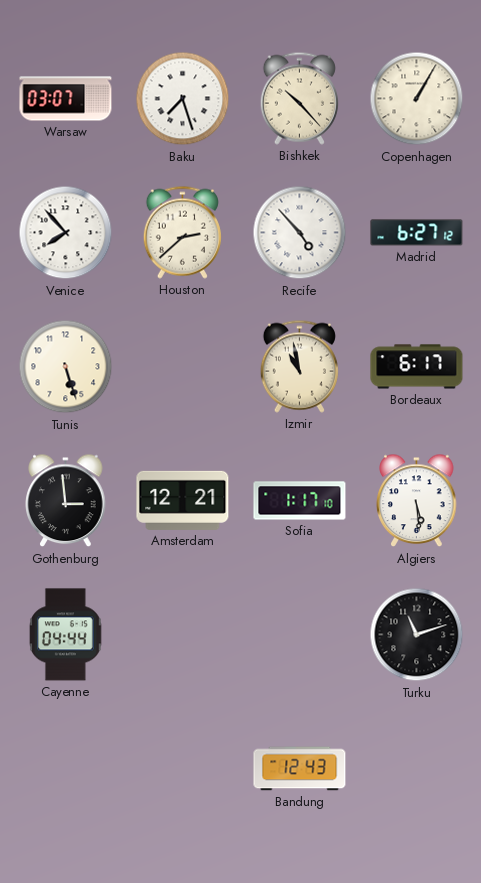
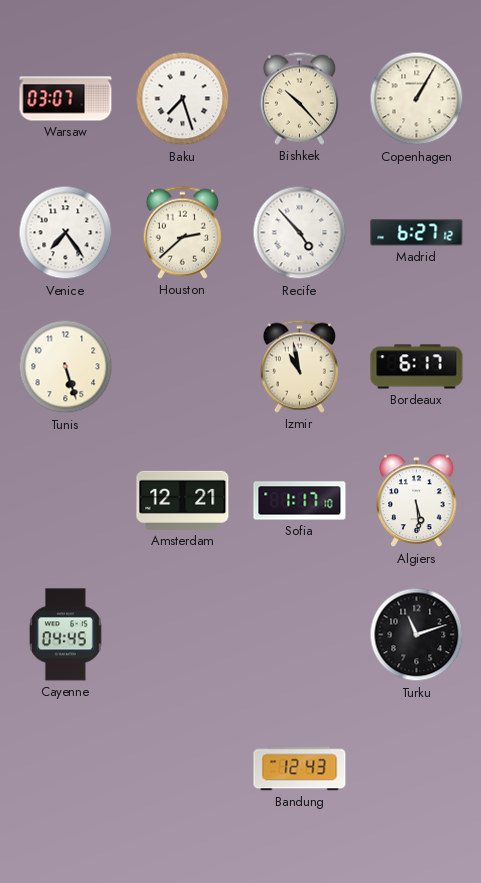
Venice: 7:53 -> 7:24
Gothenburg: 2:59 -> none
Cayenne: 04:44 -> 04:45
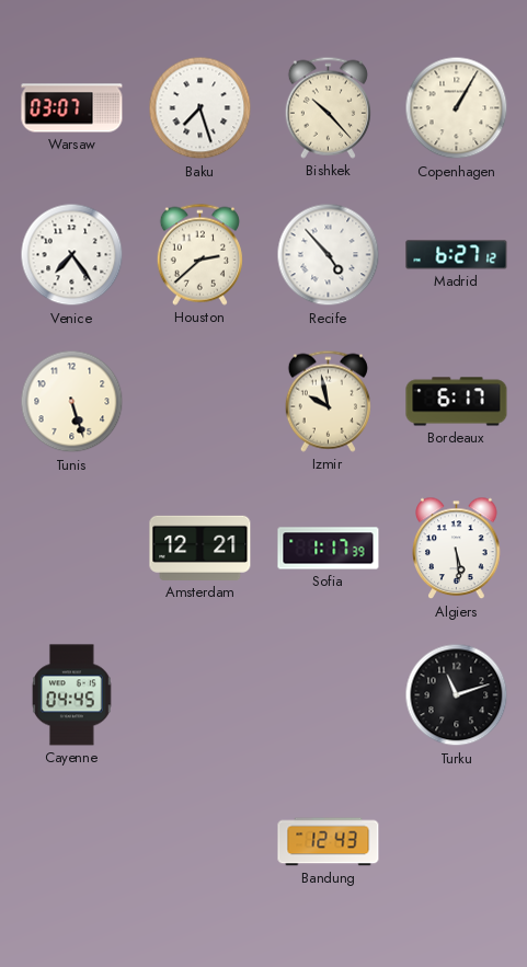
Izmir: 10:58 -> 9:58
Sofia: 1:17:10 -> 1:17:39
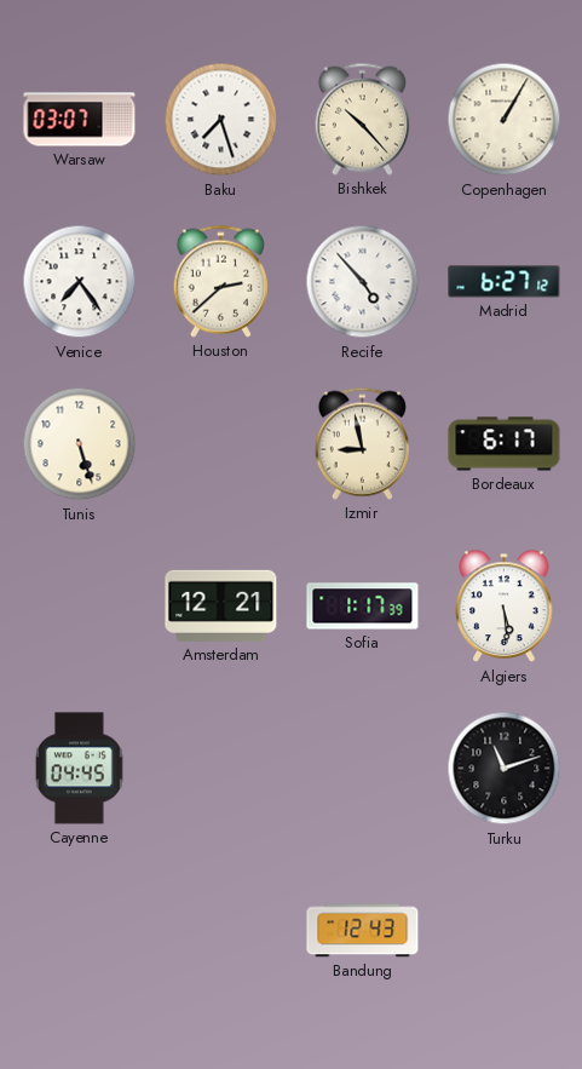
Izmir: 9:58 -> 8:58
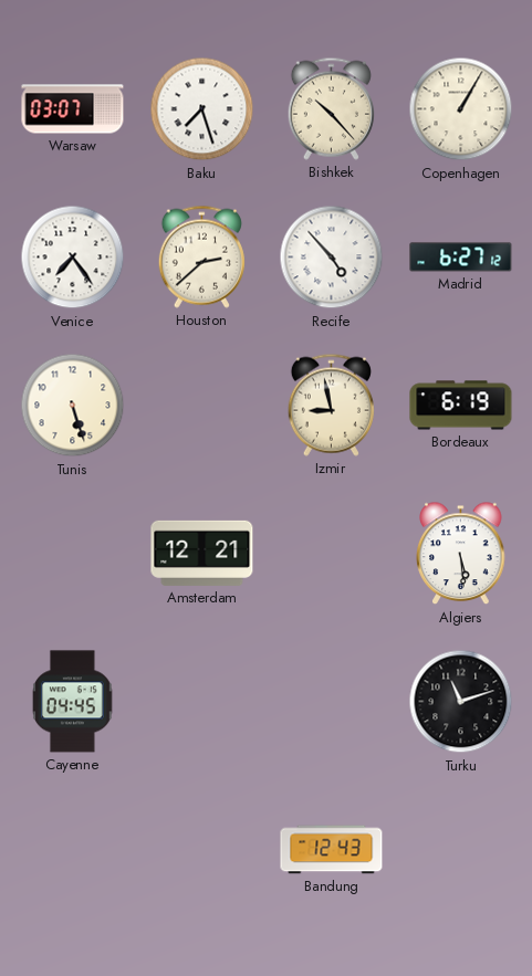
Bordeaux: 6:17 -> 6:19
Sofia: 1:17 -> none
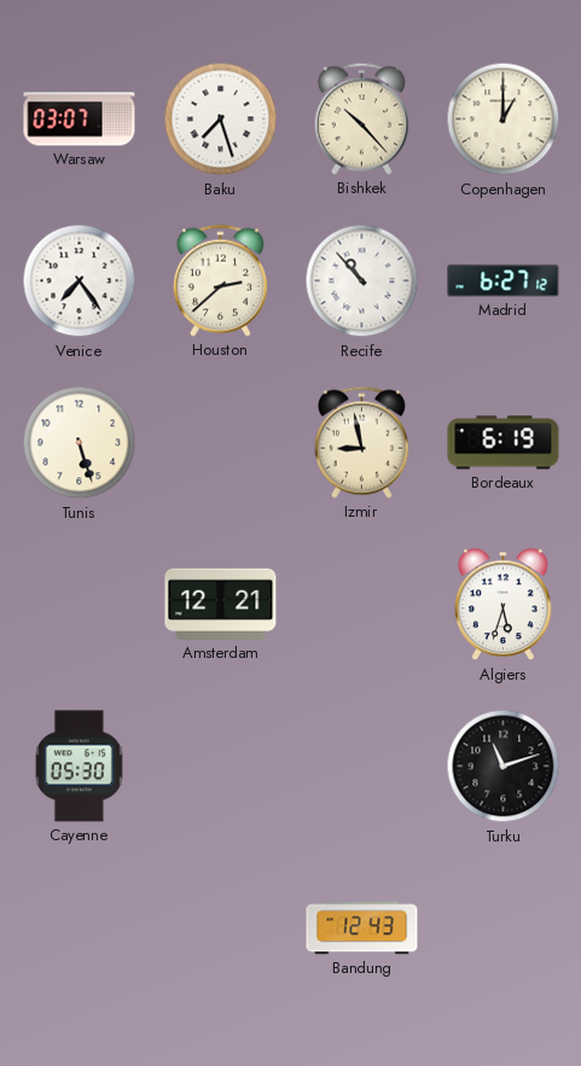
Copenhagen: 1:05 -> 1:00
Recife: 4:53 -> 10:53
Algiers: 5:29 -> 5:33
Cayenne: 04:45 -> 05:30
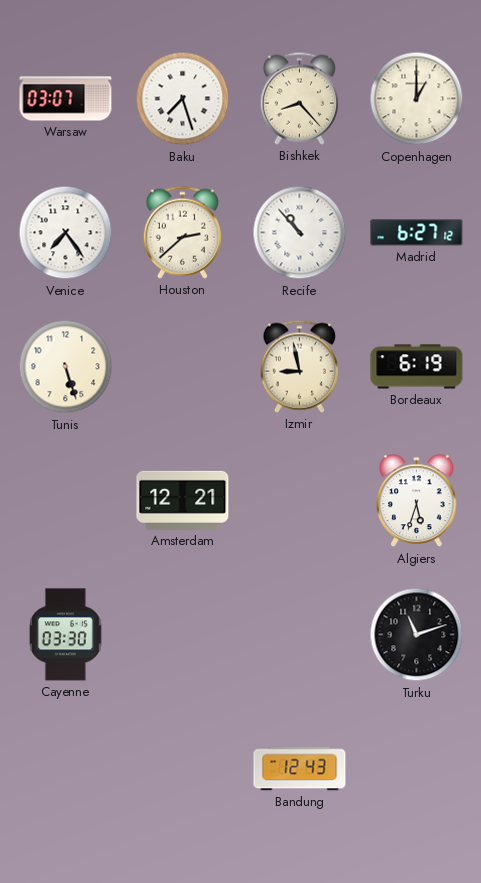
Bishkek: 10:23 -> 8:23
Cayenne: 05:30 -> 03:30
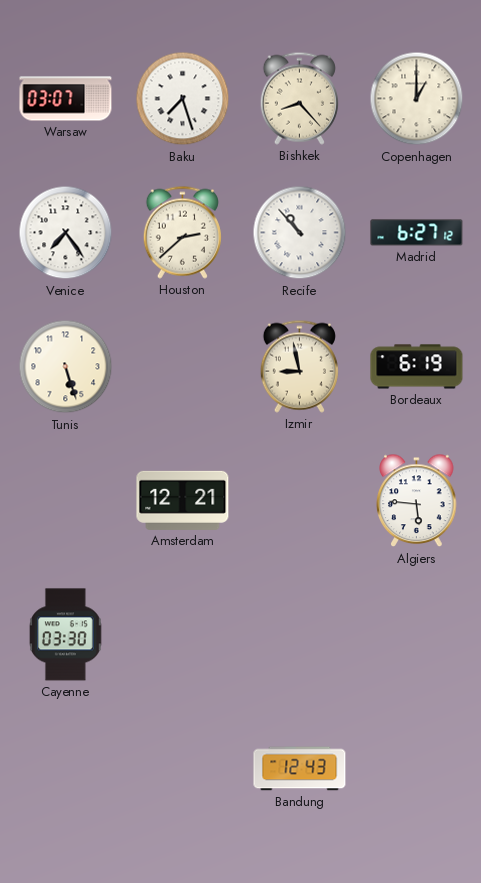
Algiers: 5:33 -> 5:46
Turku: 11:12 -> none
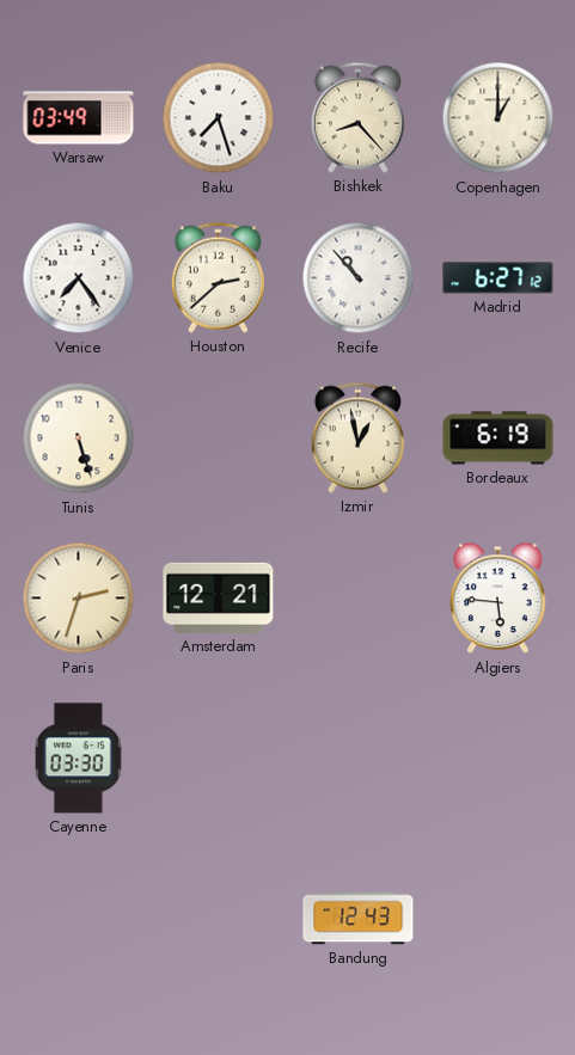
Warsaw: 03:07 -> 03:49
Izmir: 8:58 -> 12:58
Paris: none -> 2:33
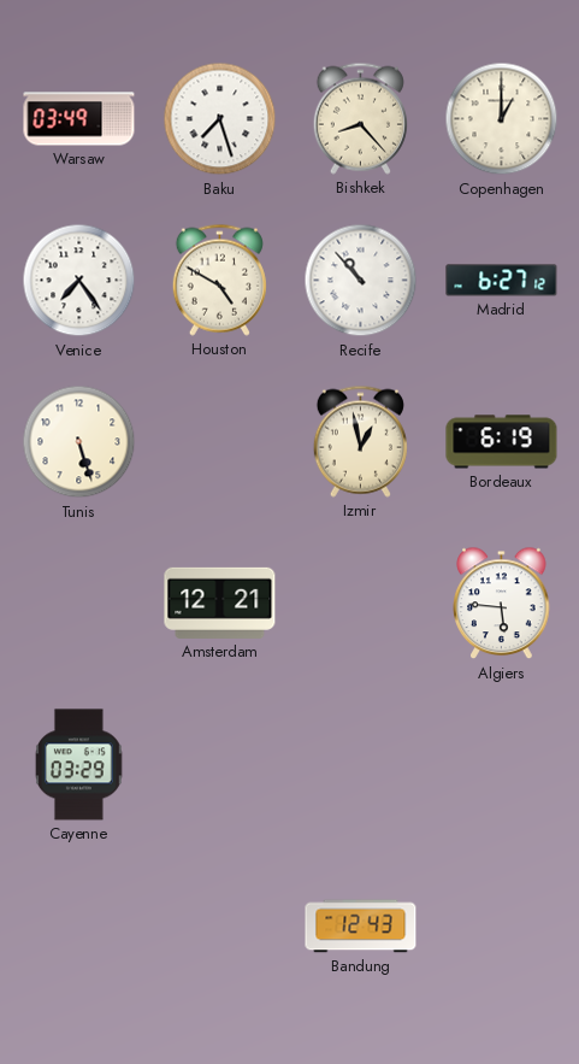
Houston: 2:38 -> 4:50
Paris: 2:33 -> none
Cayenne: 03:30 -> 03:29
